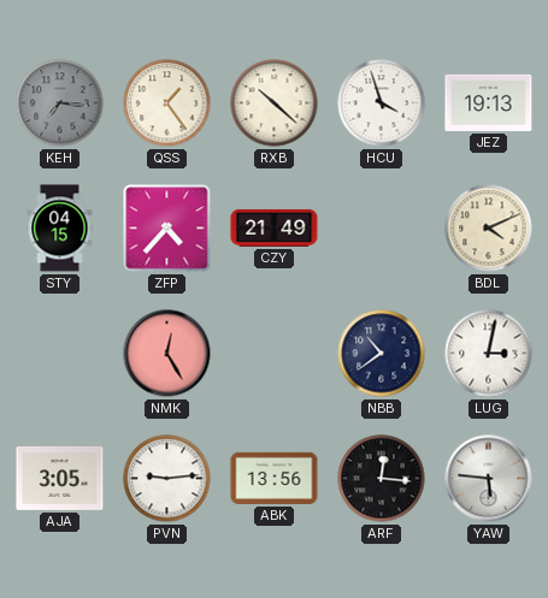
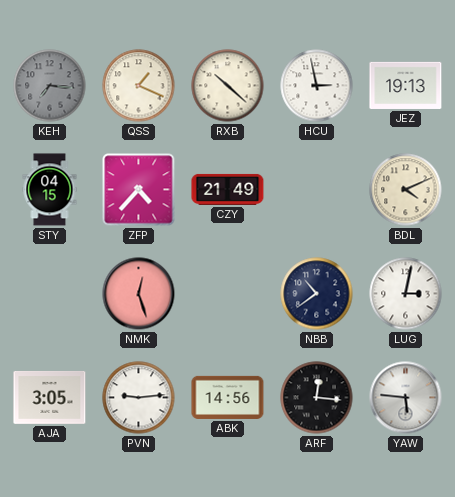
QSS: 1:24 -> 1:19
HCU: 3:57 -> 2:58
NMK: 12:25 -> 12:27
ABK: 13:56 -> 14:56
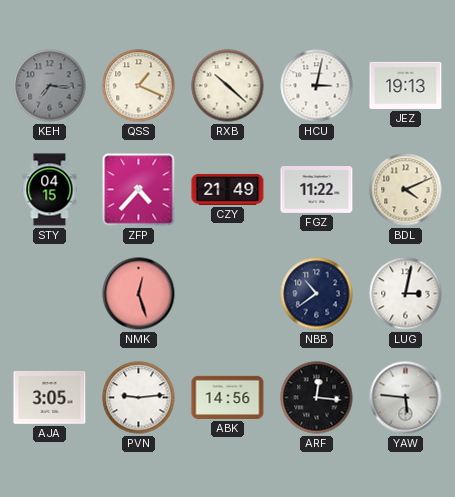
HCU: 2:58 -> 3:02
FGZ: none -> 11:22
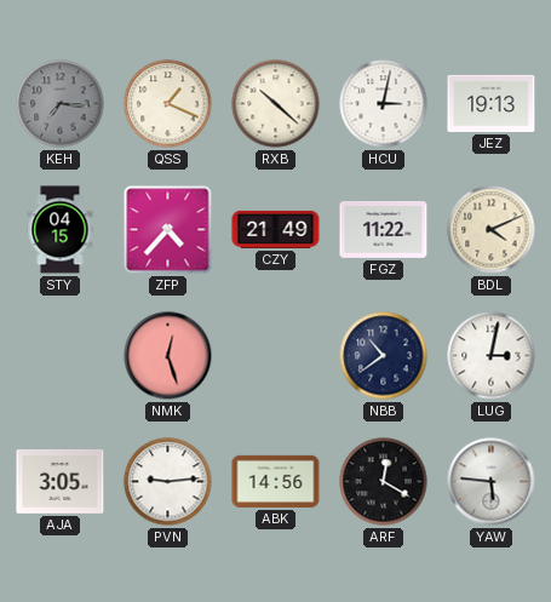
ARF: 12:16 -> 12:20
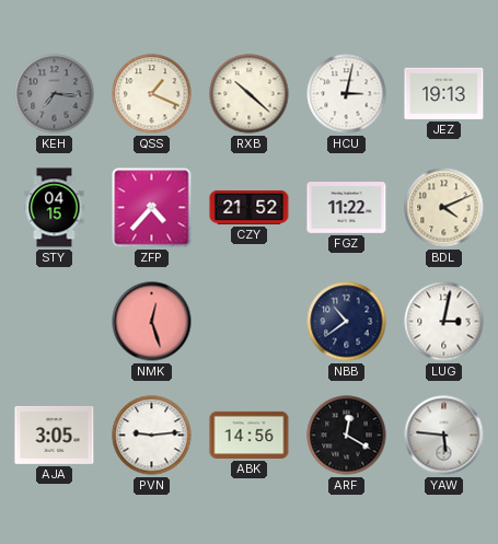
CZY: 21:49 -> 21:52
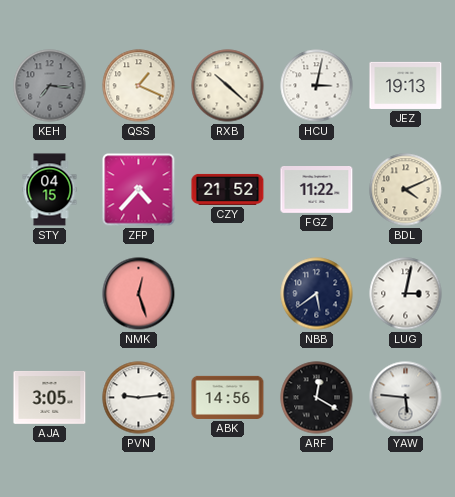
NBB: 10:39 -> 5:39
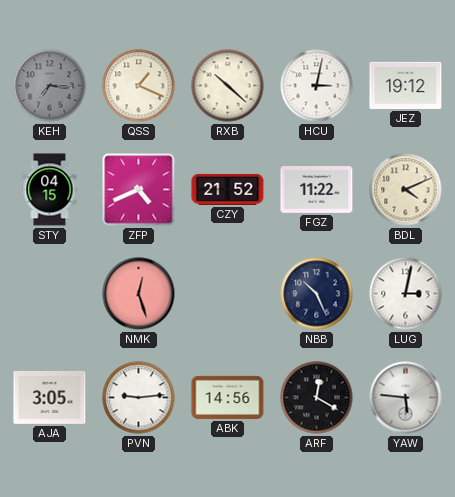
JEZ: 19:13 -> 19:12
ZFP: 4:37 -> 4:41
NBB: 5:39 -> 10:26
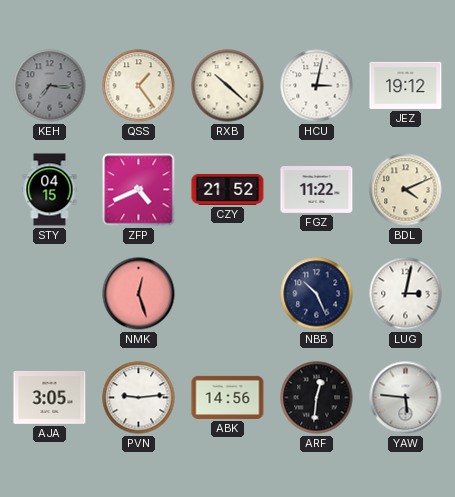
QSS: 1:19 -> 1:24
ARF: 12:20 -> 12:31
